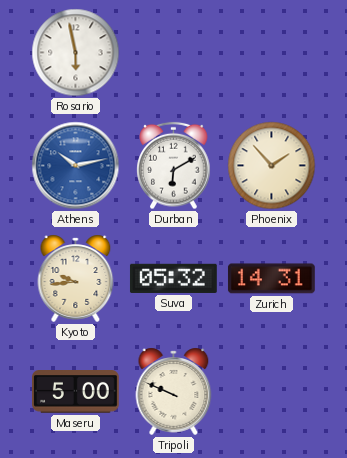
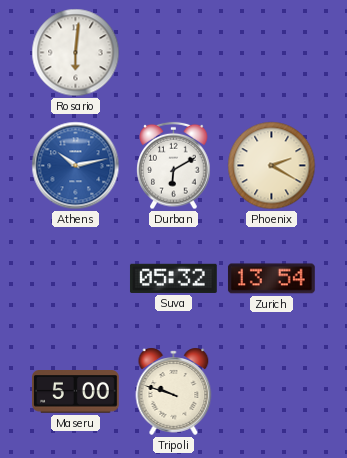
Rosario: 5:58 -> 6:01
Phoenix: 1:53 -> 2:20
Kyoto: 9:44 -> none
Zurich: 14:31 -> 13:54
Tripoli: 9:49 -> 9:48
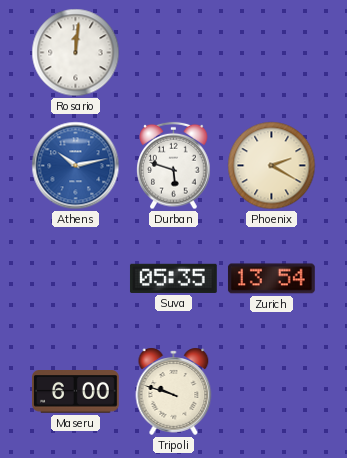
Rosario: 6:01 -> 12:01
Durban: 6:10 -> 5:48
Suva: 05:32 -> 05:35
Maseru: 5:00 -> 6:00
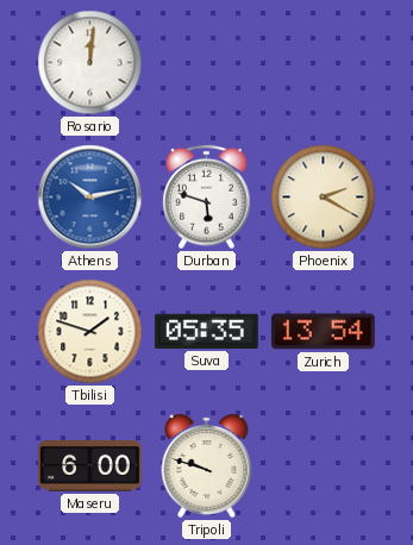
Tbilisi: none -> 1:48
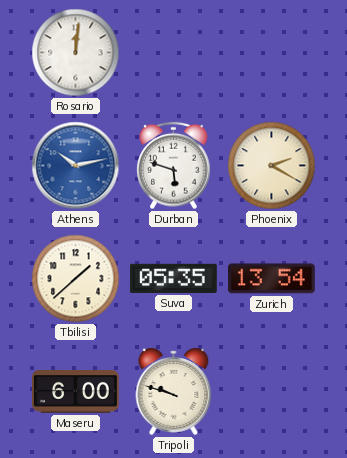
Tbilisi: 1:48 -> 1:38
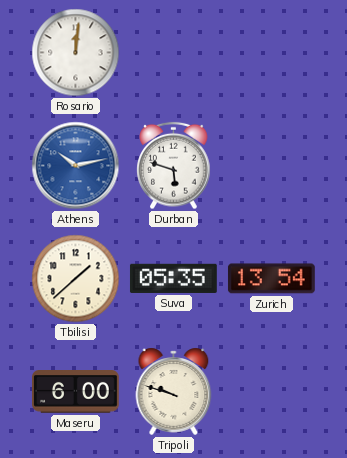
Phoenix: 2:20 -> none
